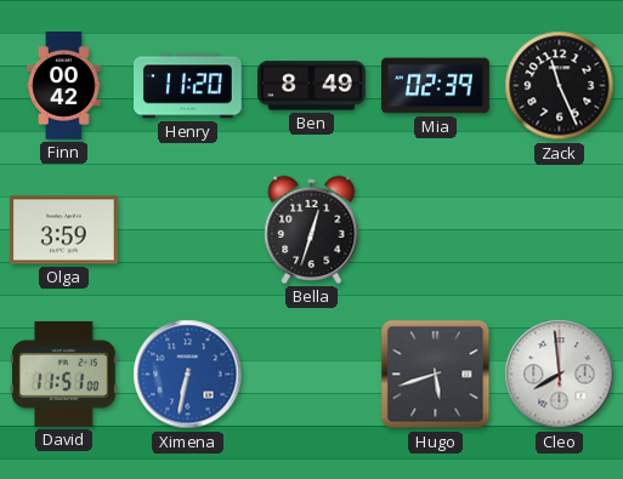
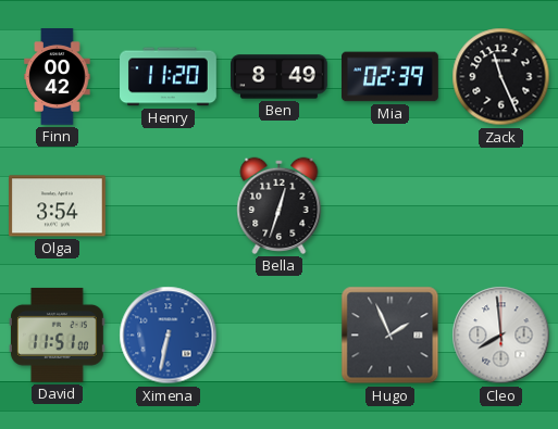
Olga: 3:59 -> 3:54
Hugo: 5:42 -> 1:56
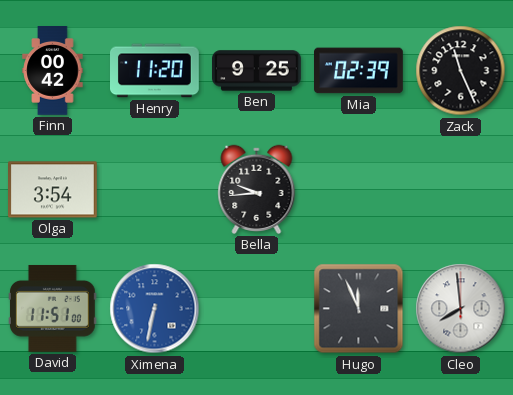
Ben: 8:49 -> 9:25
Bella: 12:33 -> 9:44
Hugo: 1:56 -> 11:56
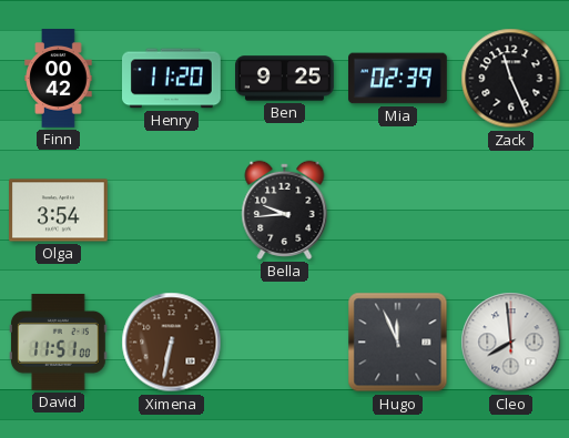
Ximena dial: blue -> brown
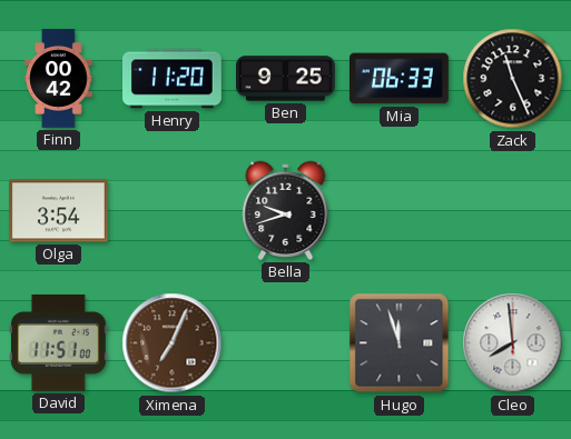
Mia: 02:39 -> 06:33
Bella: 9:44 -> 9:42
Ximena: 6:32 -> 7:04
Hugo: 11:56 -> 11:57
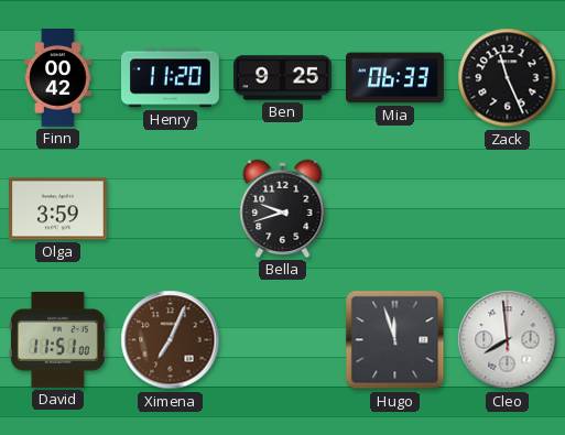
Olga: 3:54 -> 3:59
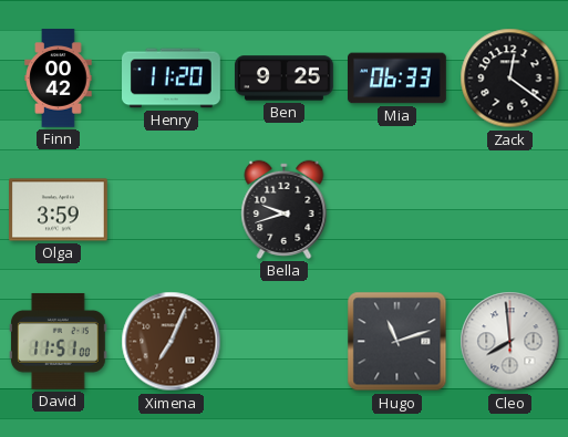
Zack: 11:26 -> 12:21
Hugo: 11:57 -> 11:12
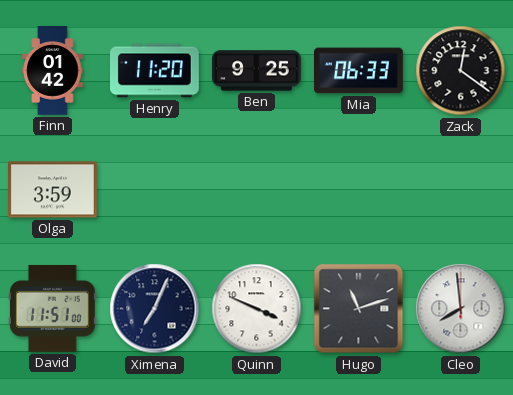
Finn: 00:42 -> 01:42
Bella: 9:42 -> none
Ximena dial: brown -> navy
Quinn: none -> 3:49
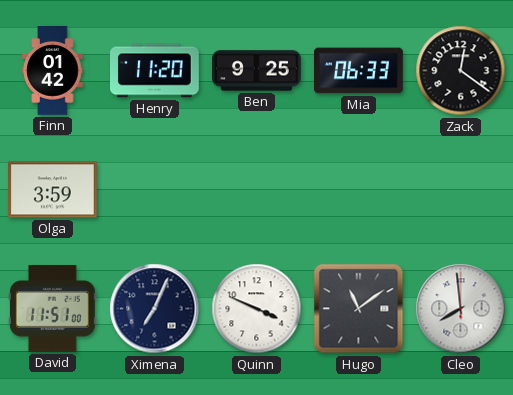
Hugo: 11:12 -> 11:09
